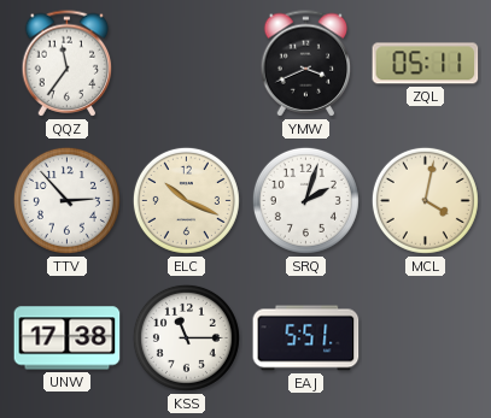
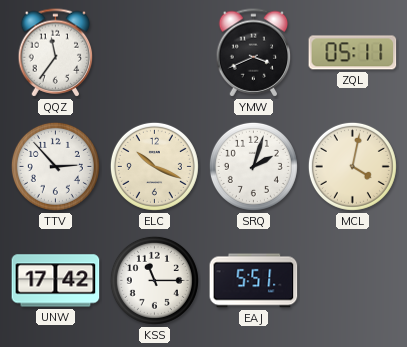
UNW: 17:38 -> 17:42
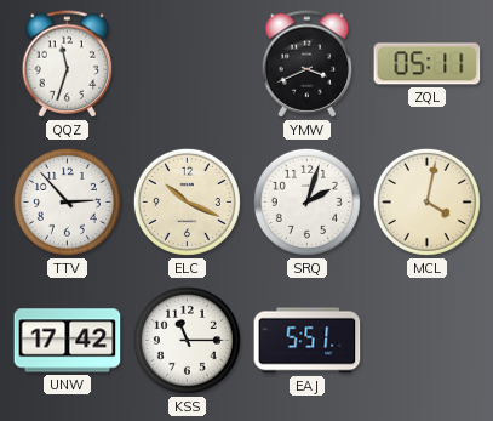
QQZ: 11:36 -> 11:33
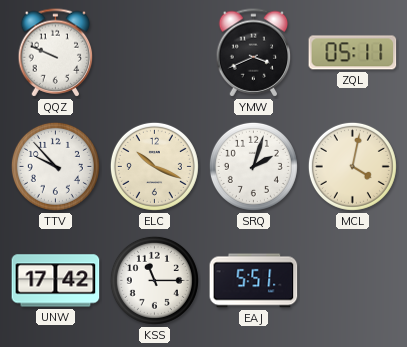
QQZ: 11:33 -> 9:49
TTV: 2:53 -> 9:53
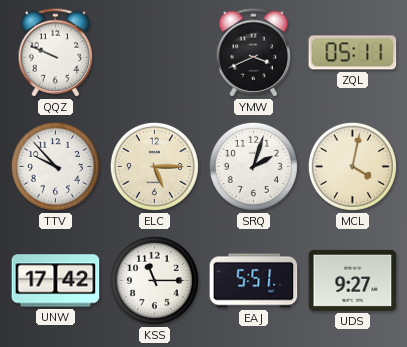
ELC: 10:19 -> 5:15
UDS: none -> 9:27
